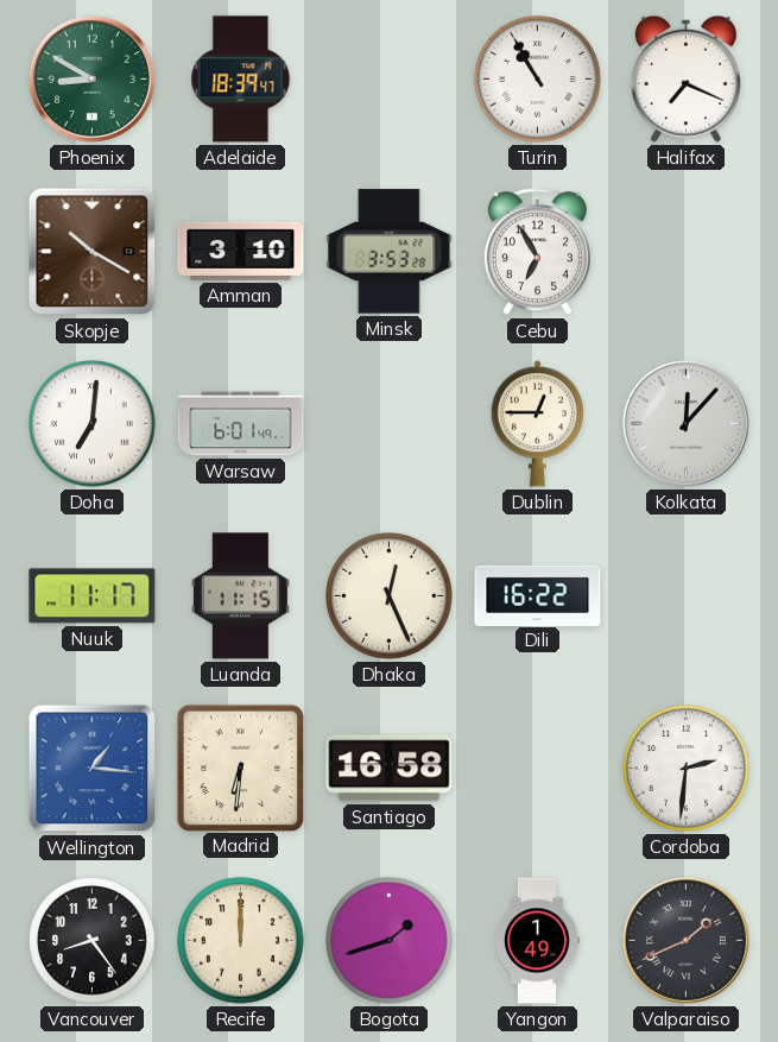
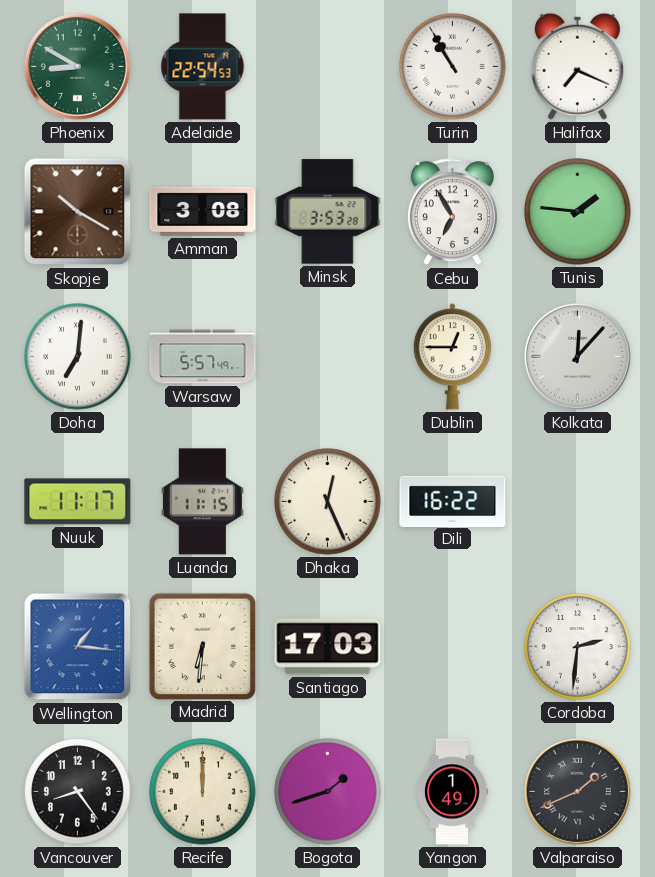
Adelaide: 18:39 -> 22:54
Amman: 3:10 -> 3:08
Tunis: none -> 1:46
Warsaw: 6:01 -> 5:57
Santiago: 16:58 -> 17:03
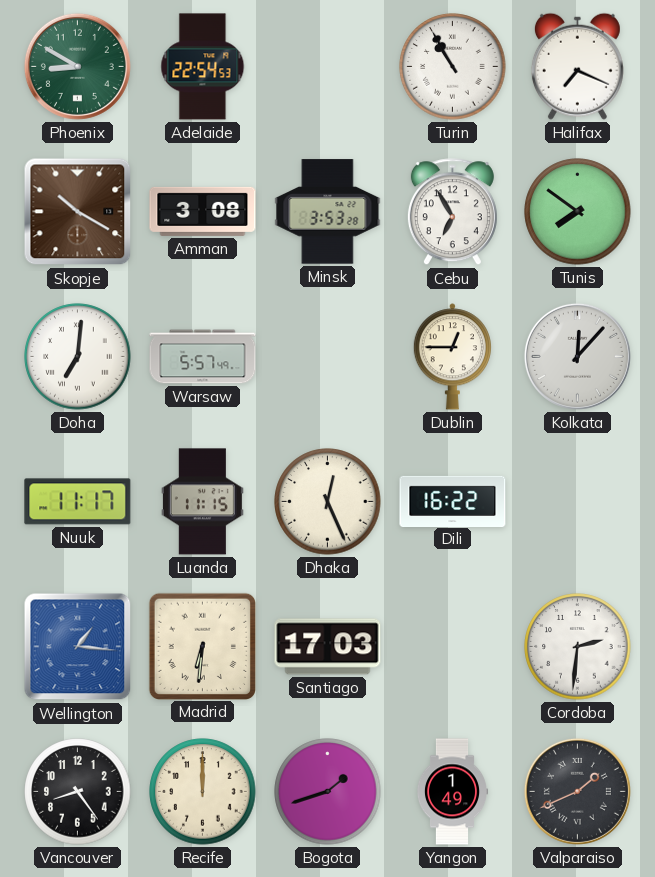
Tunis: 1:46 -> 7:51
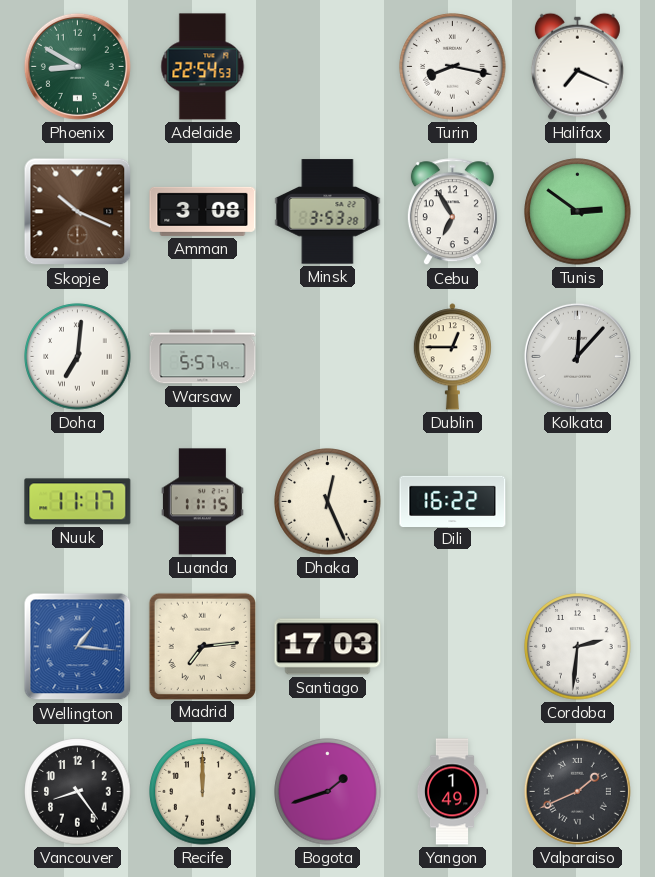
Turin: 10:55 -> 8:17
Skopje: 10:20 -> 10:19
Tunis: 7:51 -> 2:51
Madrid: 6:31 -> 7:14
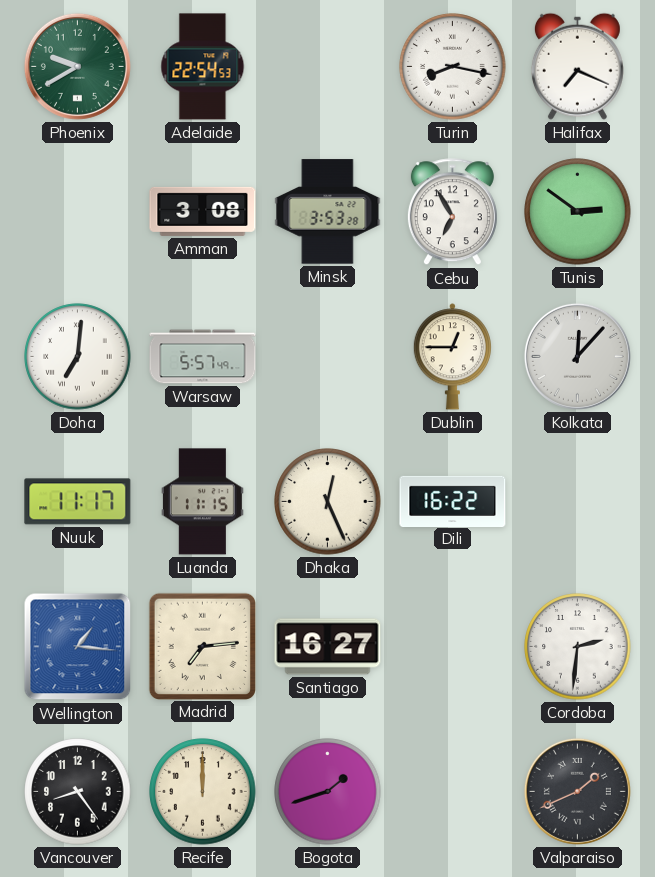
Phoenix: 8:50 -> 9:40
Skopje: 10:19 -> none
Santiago: 17:03 -> 16:27
Yangon: 1:49 -> none
